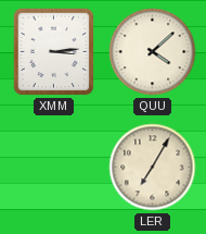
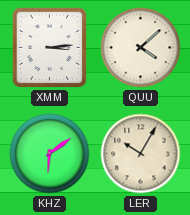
KHZ: none -> 6:09
LER: 7:05 -> 10:05
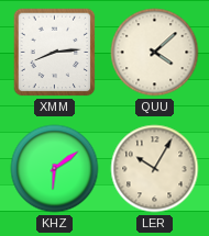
XMM: 3:14 -> 8:14
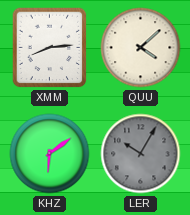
LER dial: cream -> grey
